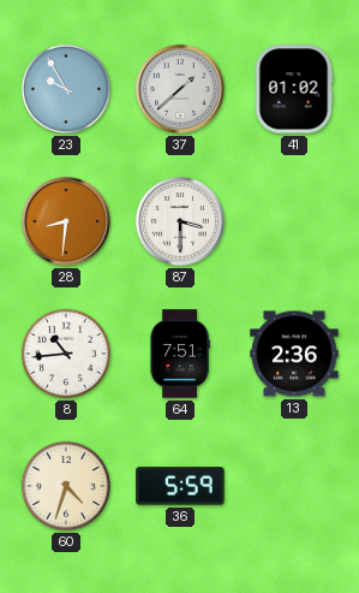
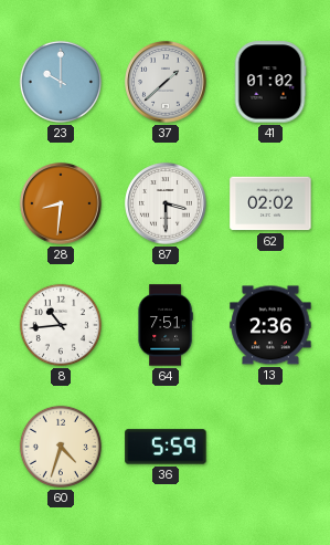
23: 9:55 -> 10:00
62: none -> 02:02
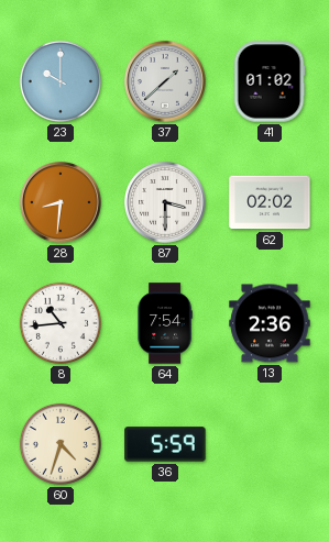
64: 7:51 -> 7:54
